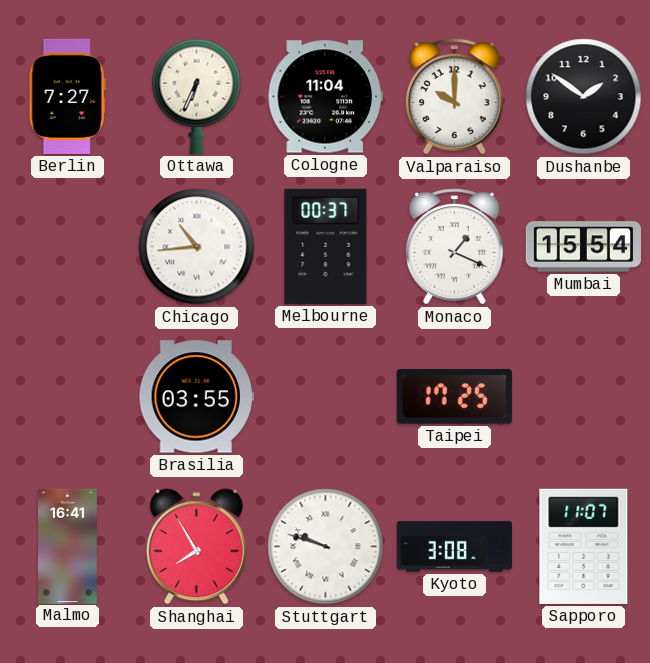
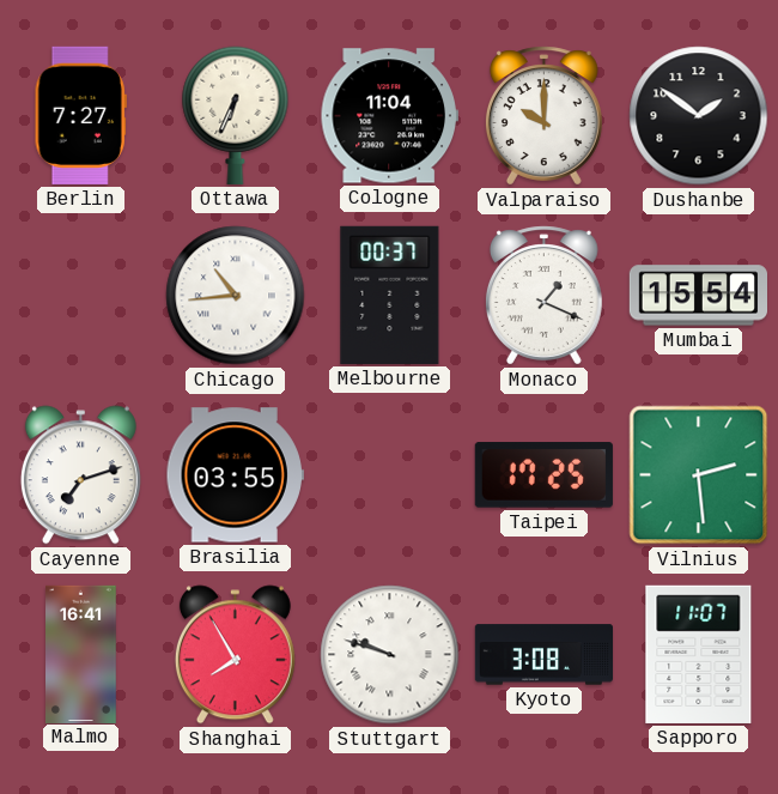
Cayenne: none -> 7:12
Vilnius: none -> 2:29
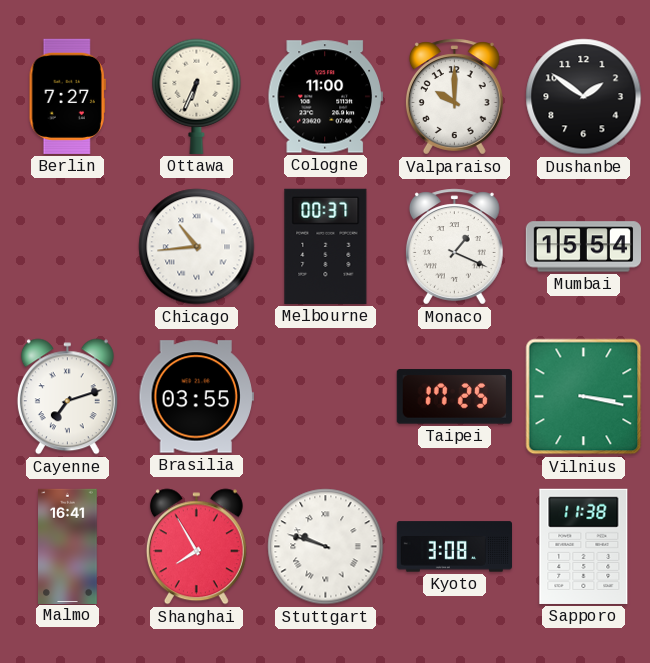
Cologne: 11:04 -> 11:00
Vilnius: 2:29 -> 3:17
Sapporo: 11:07 -> 11:38
